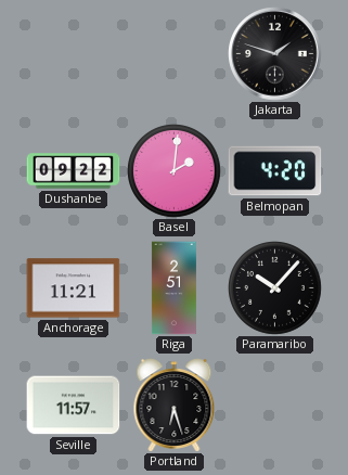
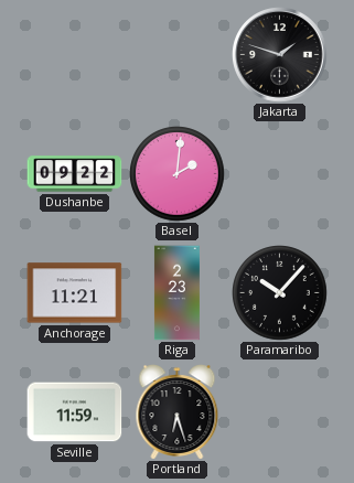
Belmopan: 4:20 -> none
Riga: 2:51 -> 2:23
Seville: 11:57 -> 11:59
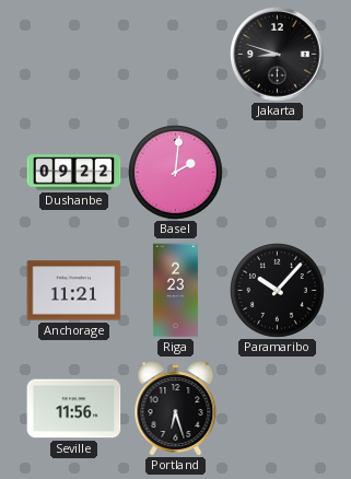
Jakarta: 1:48 -> 8:48
Seville: 11:59 -> 11:56
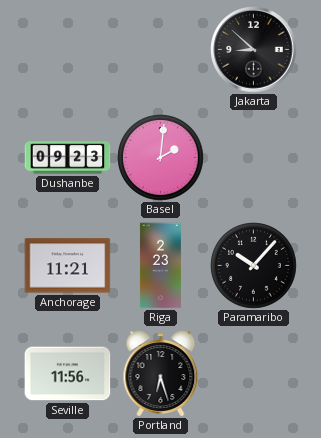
Jakarta: 8:48 -> 8:52
Dushanbe: 09:22 -> 09:23
